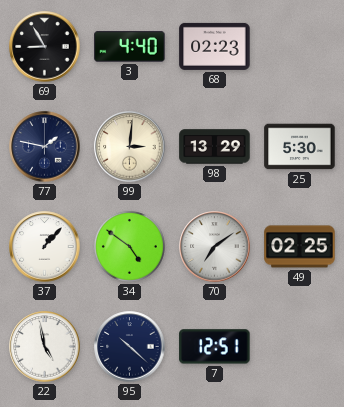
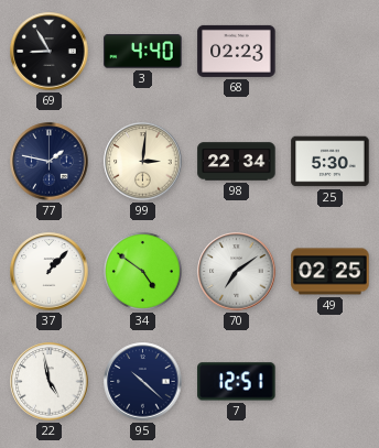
98: 13:29 -> 22:34
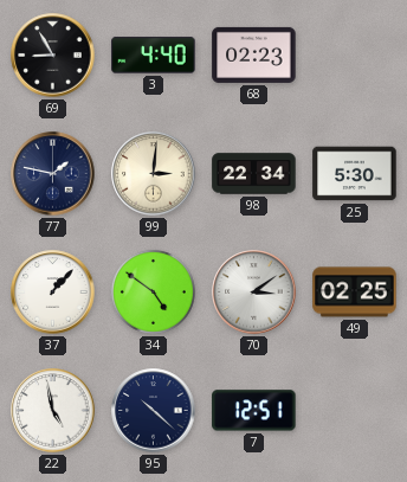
70: 7:09 -> 3:09
